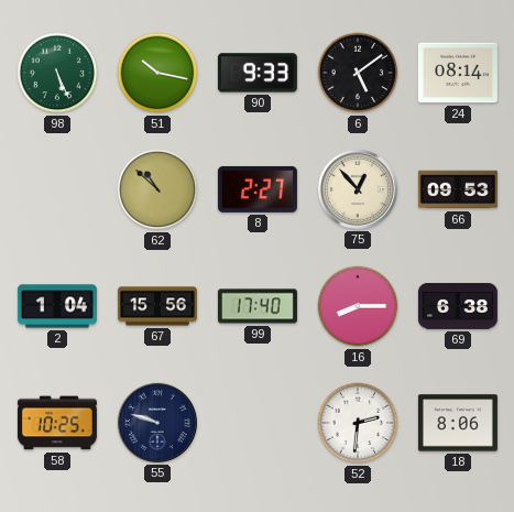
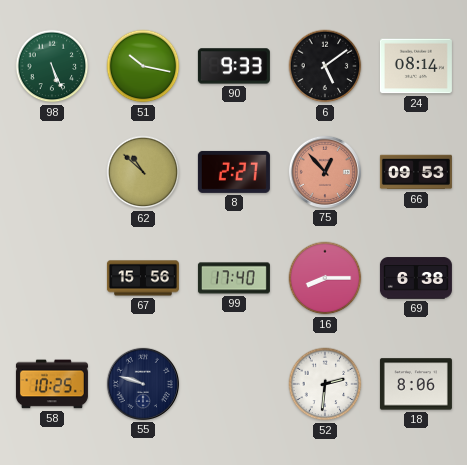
75 dial: cream -> salmon
2: 1:04 -> none
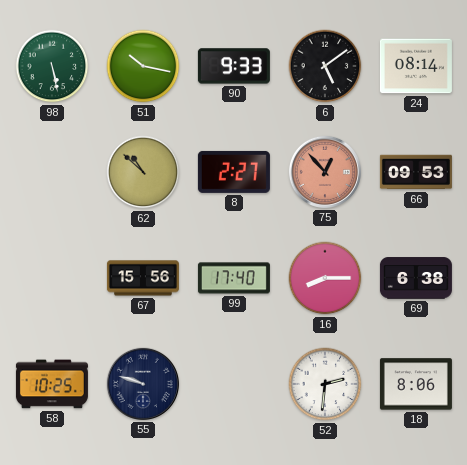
98: 5:26 -> 5:28
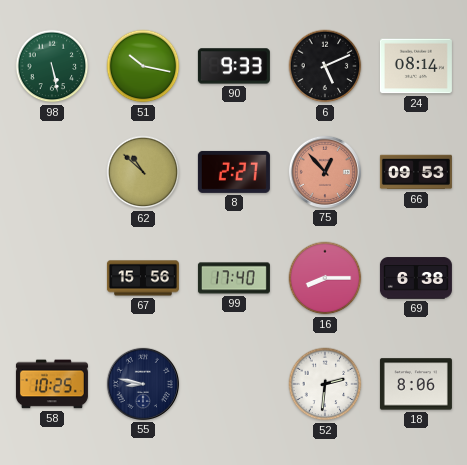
6: 5:09 -> 5:11
55: 9:48 -> 8:47
